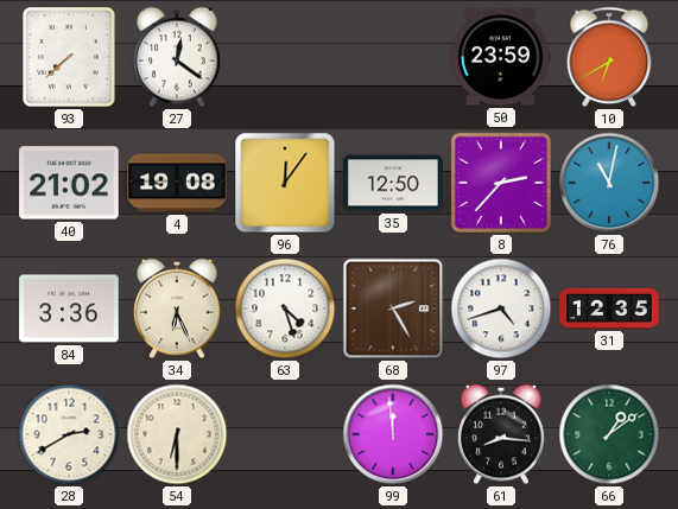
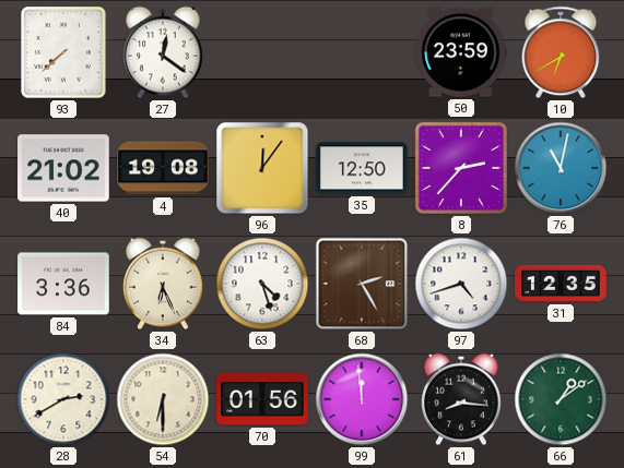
70: none -> 01:56
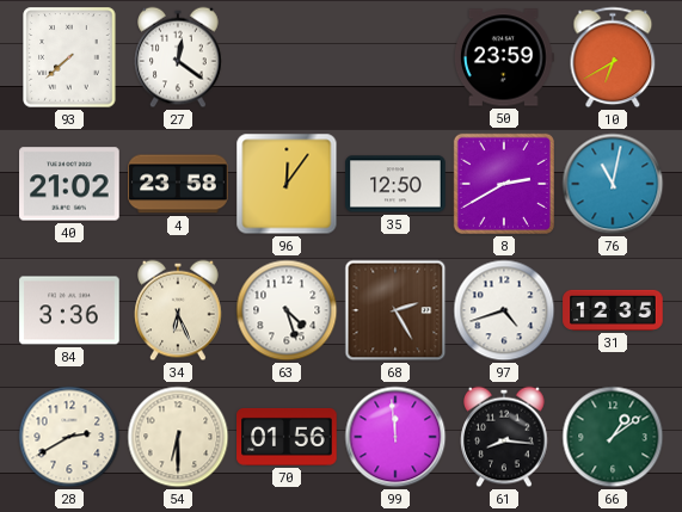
4: 19:08 -> 23:58
8: 2:37 -> 2:40
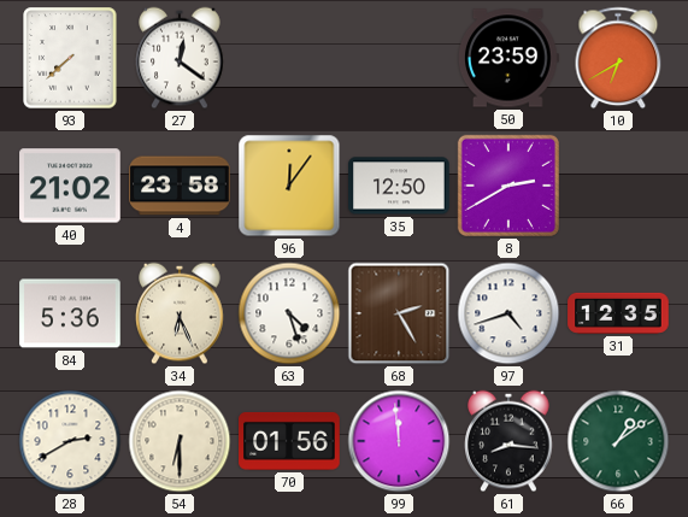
76: 11:02 -> none
84: 3:36 -> 5:36
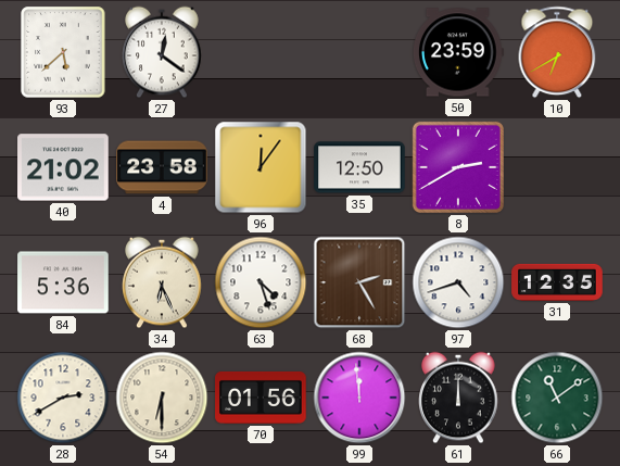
93: 7:38 -> 5:38
61: 8:16 -> 12:00
66: 1:09 -> 11:09
